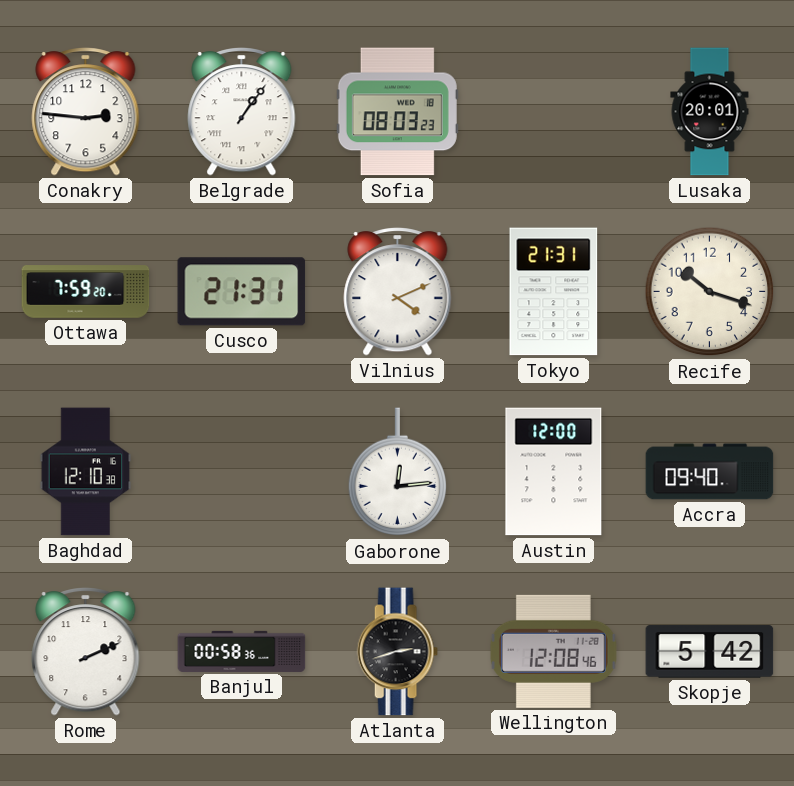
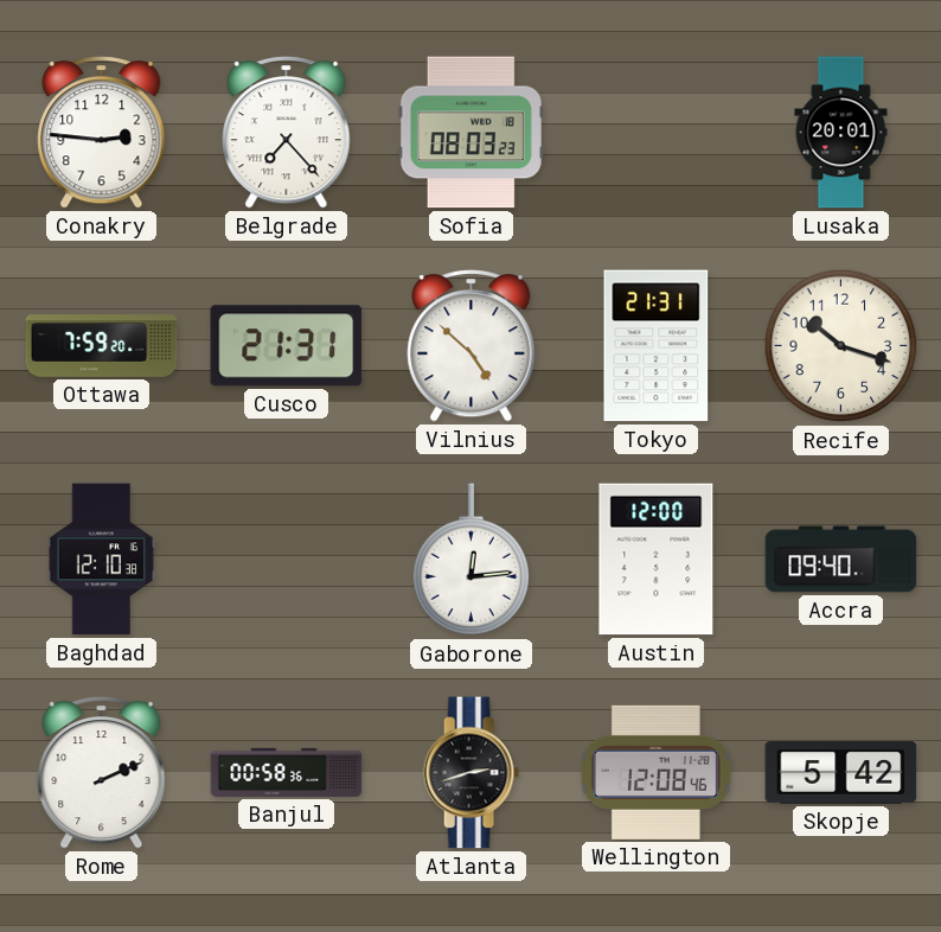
Belgrade: 1:06 -> 7:23
Vilnius: 4:11 -> 4:52
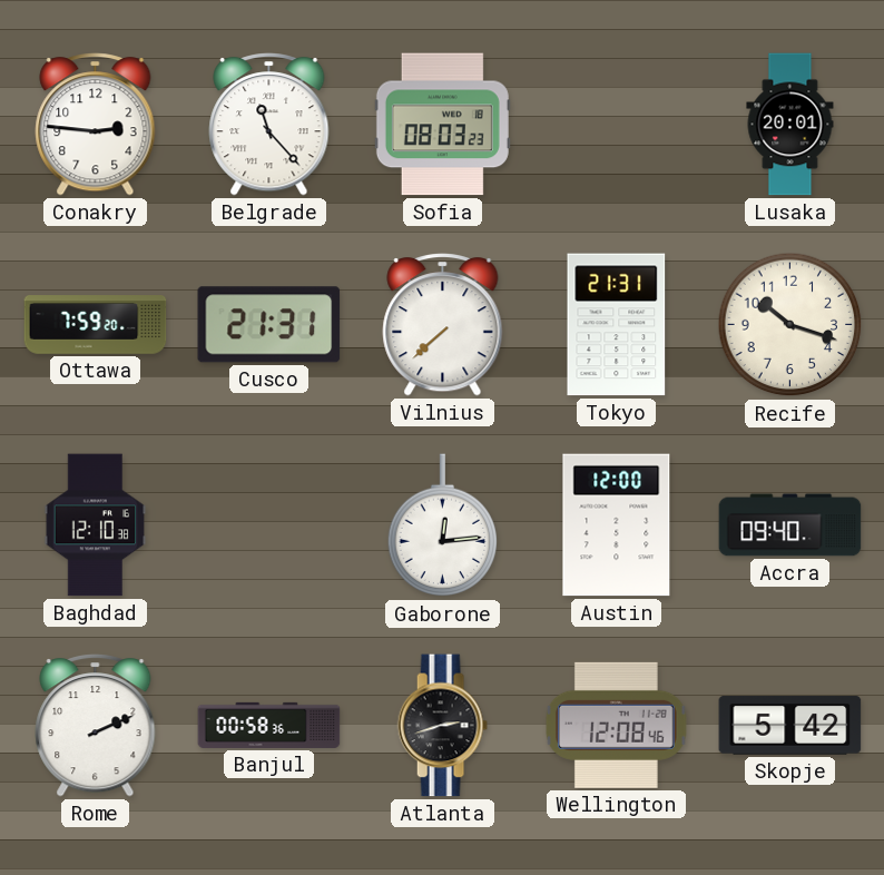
Belgrade: 7:23 -> 11:23
Vilnius: 4:52 -> 7:38
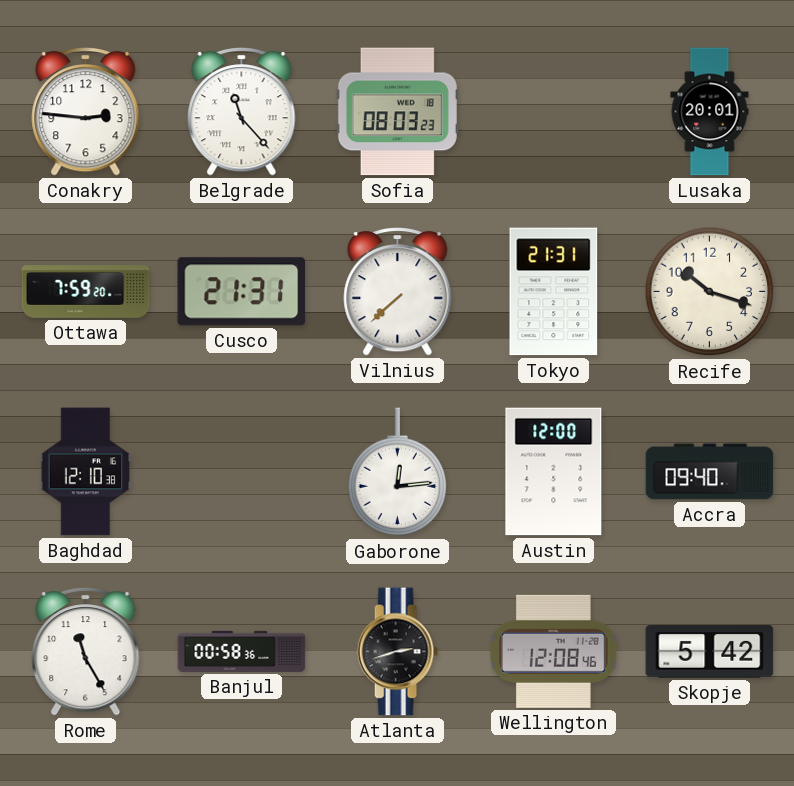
Rome: 2:11 -> 11:25
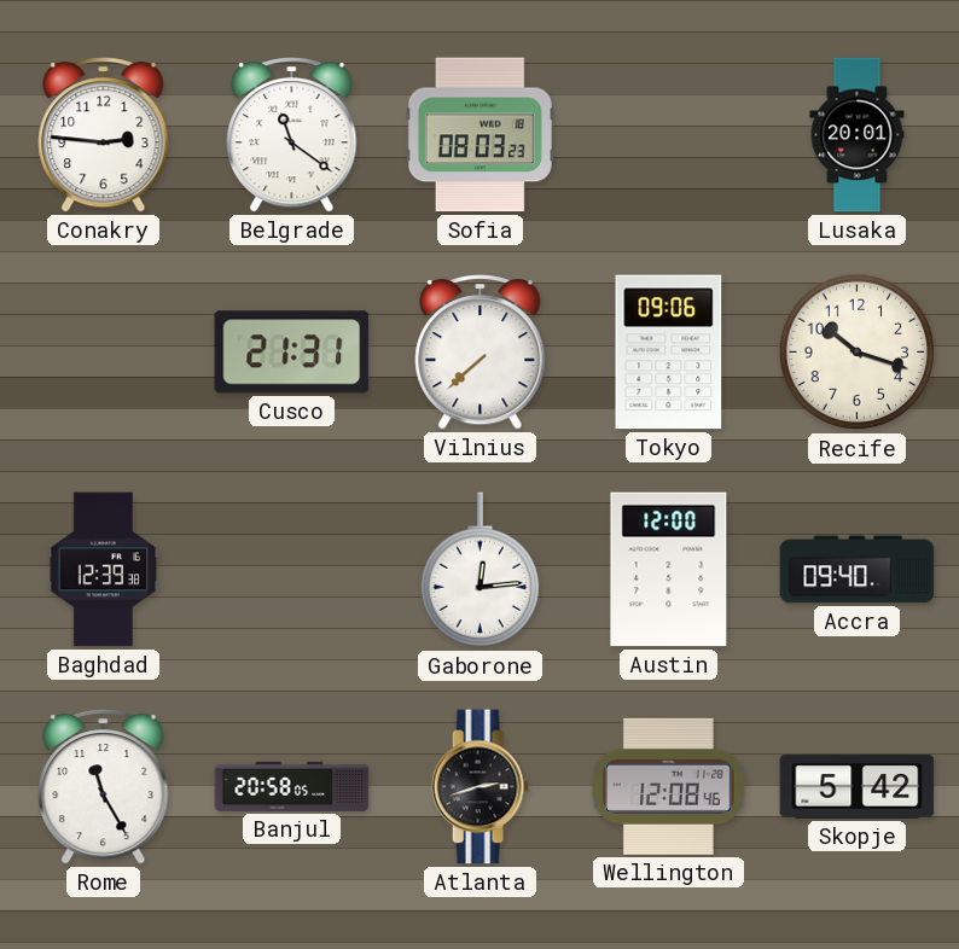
Belgrade: 11:23 -> 11:21
Ottawa: 7:59 -> none
Tokyo: 21:31 -> 09:06
Baghdad: 12:10 -> 12:39
Banjul: 00:58 -> 20:58
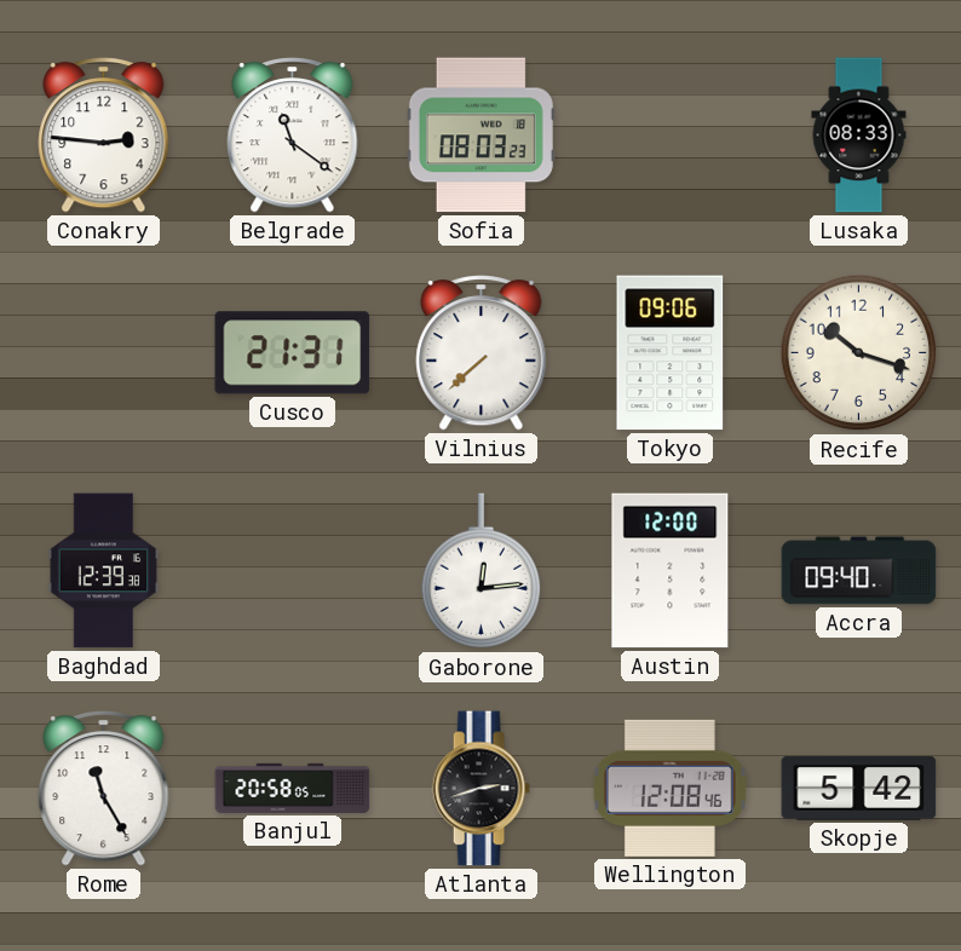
Lusaka: 20:01 -> 08:33
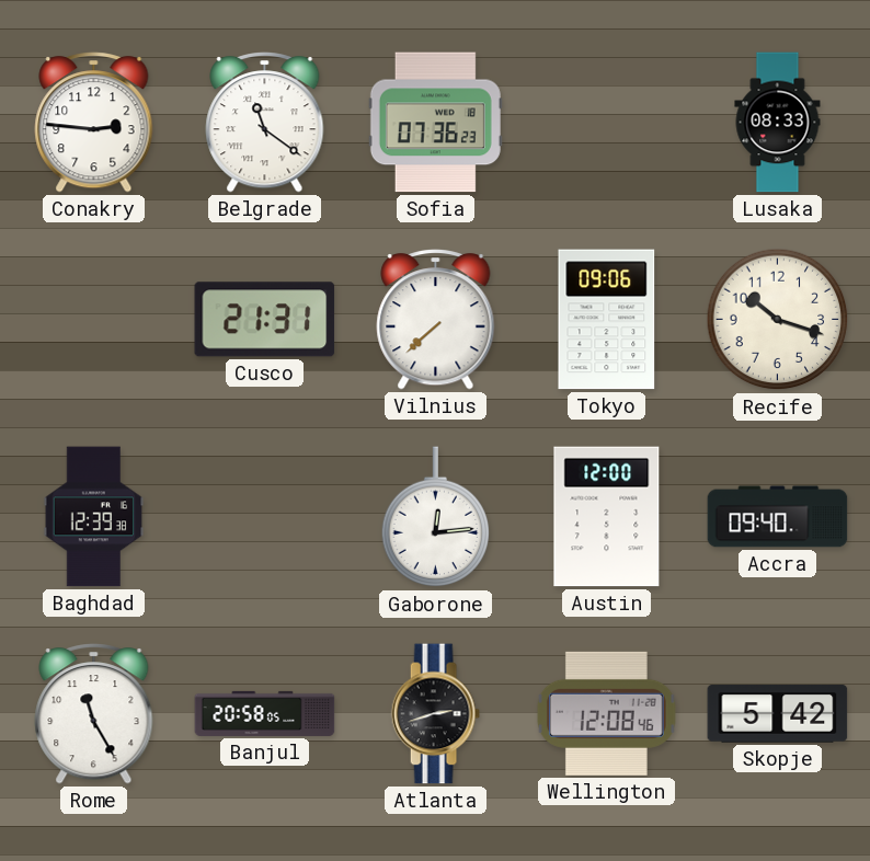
Sofia: 08:03 -> 07:36
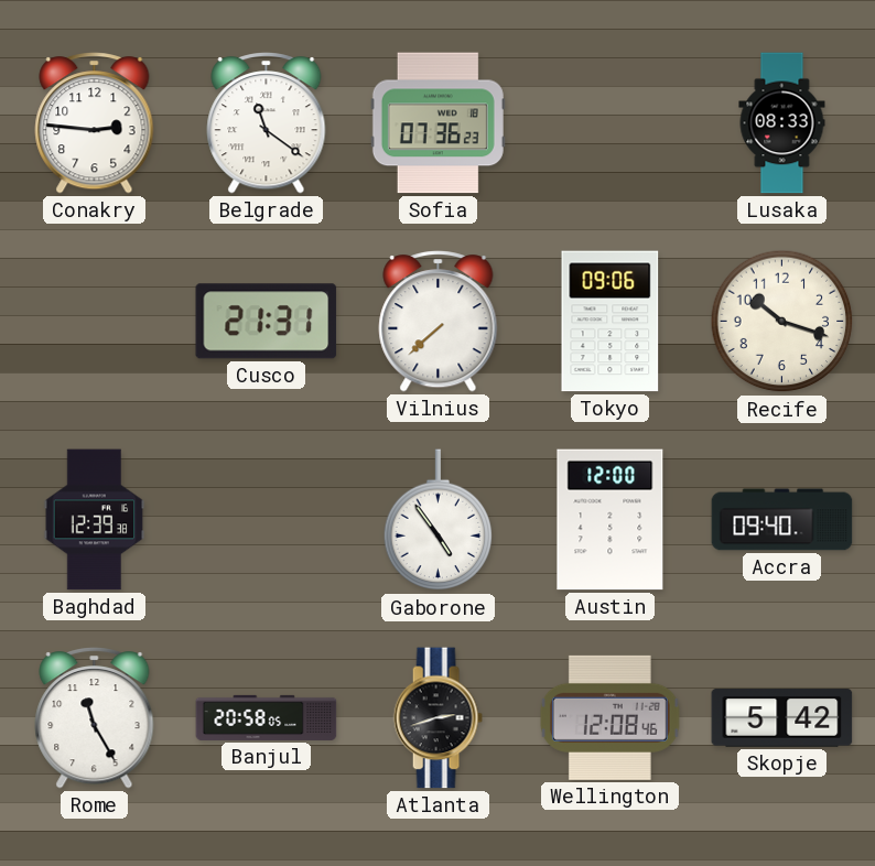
Gaborone: 12:14 -> 4:54
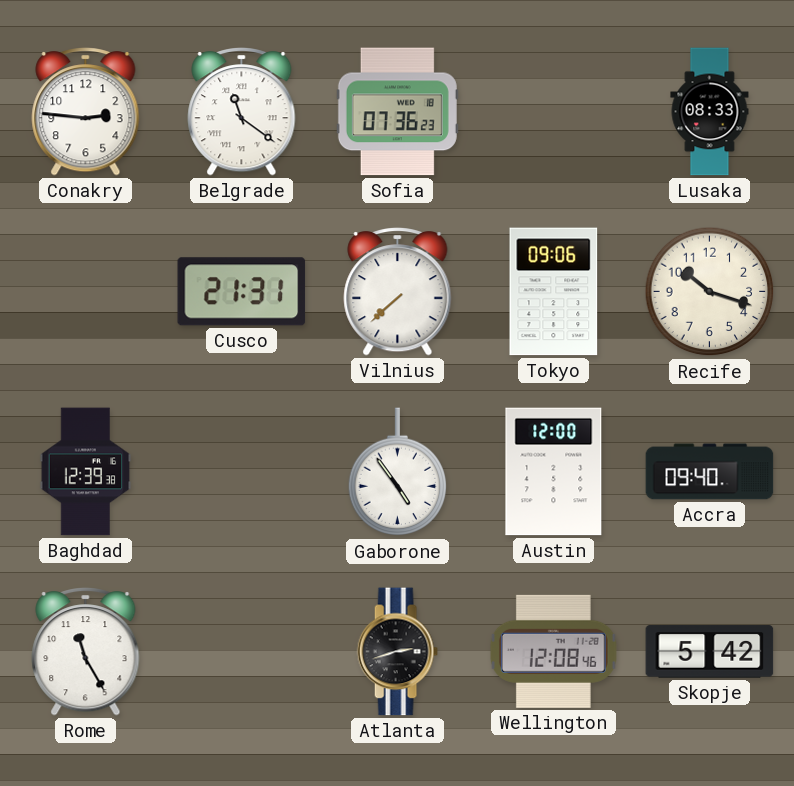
Banjul: 20:58 -> none
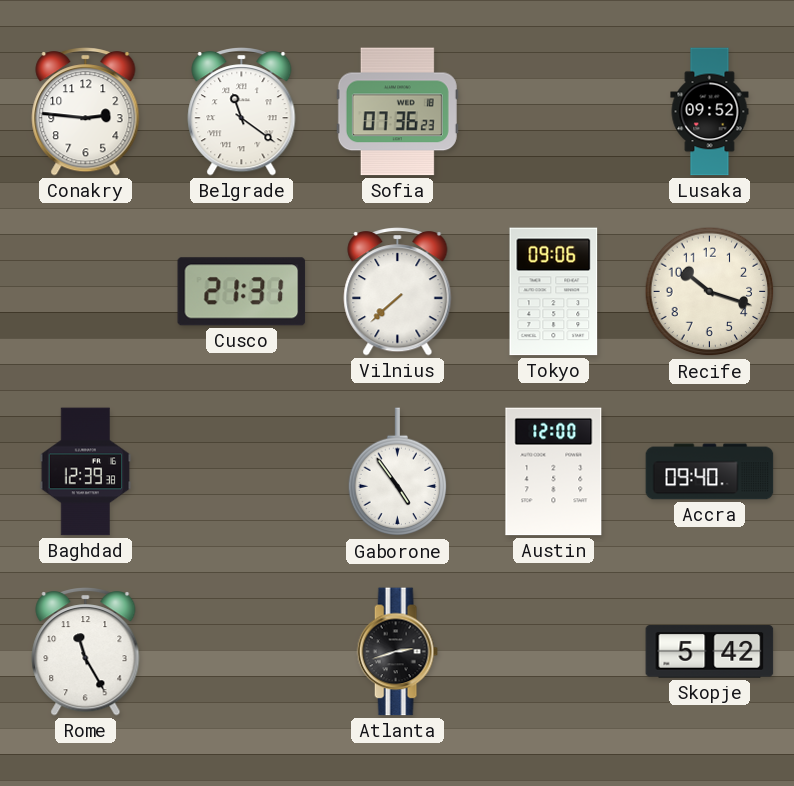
Lusaka: 08:33 -> 09:52
Wellington: 12:08 -> none
